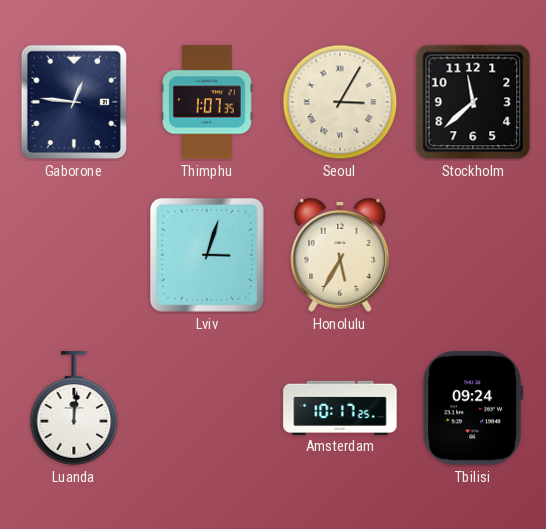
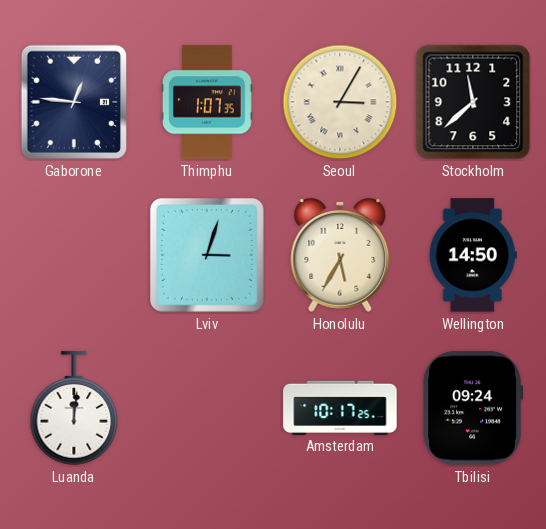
Wellington: none -> 14:50
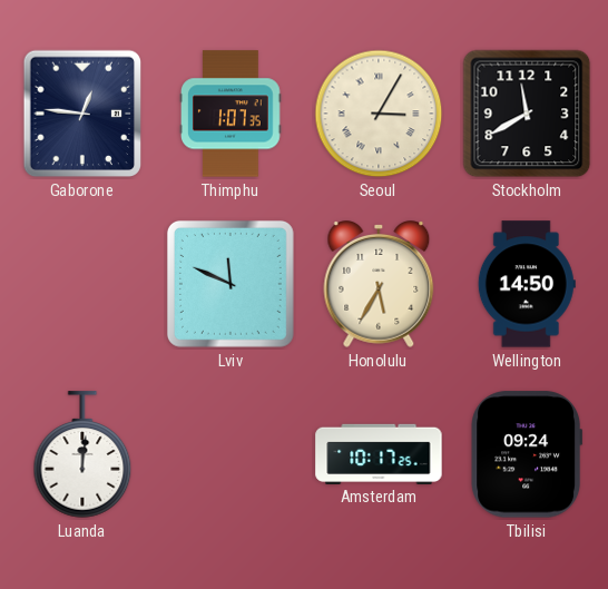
Stockholm: 11:38 -> 11:40
Lviv: 3:03 -> 11:49
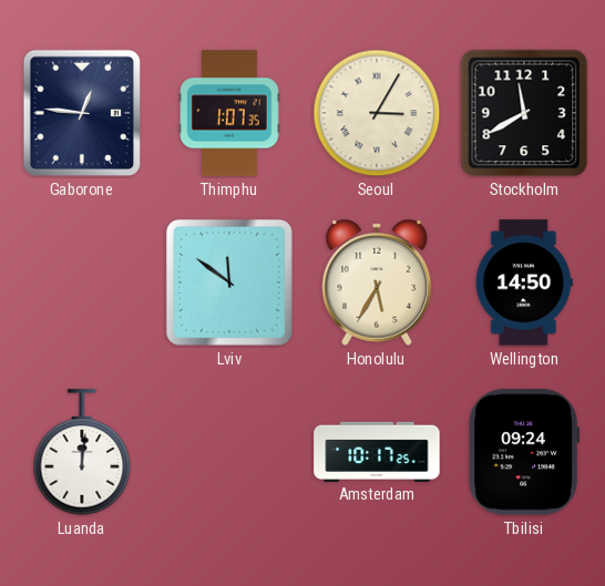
Lviv: 11:49 -> 11:51
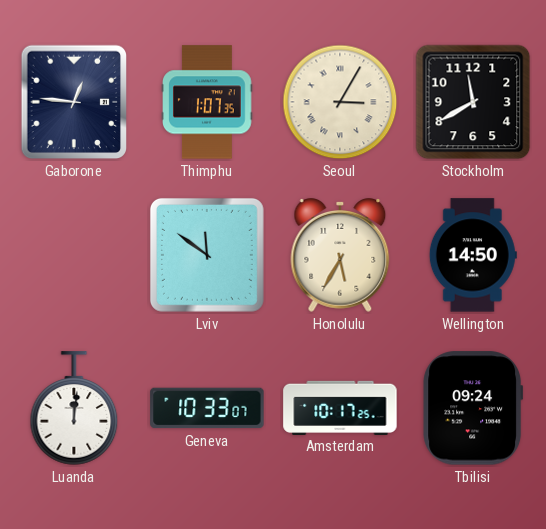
Geneva: none -> 10:33
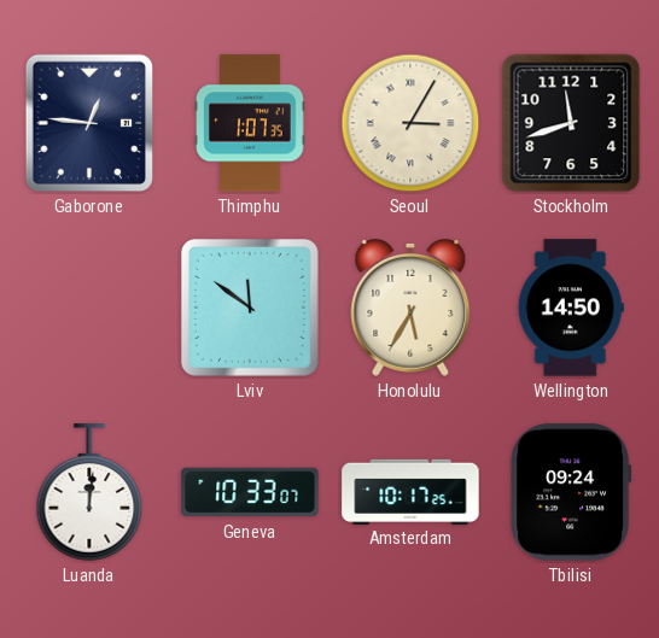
Stockholm: 11:40 -> 11:42
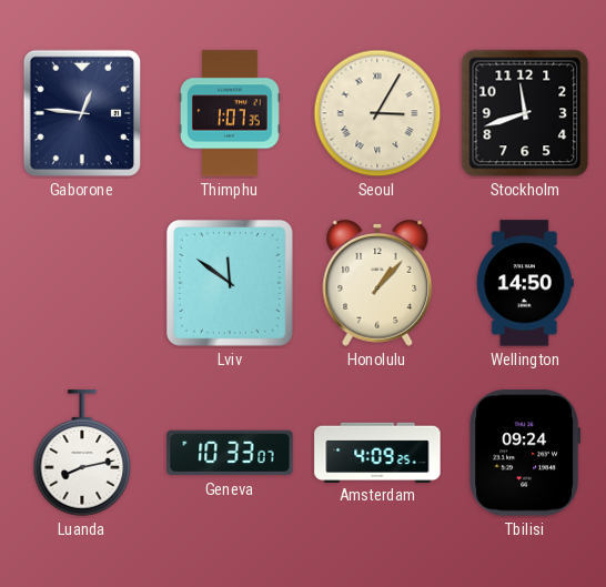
Honolulu: 5:35 -> 1:07
Luanda: 12:01 -> 8:13
Amsterdam: 10:17 -> 4:09
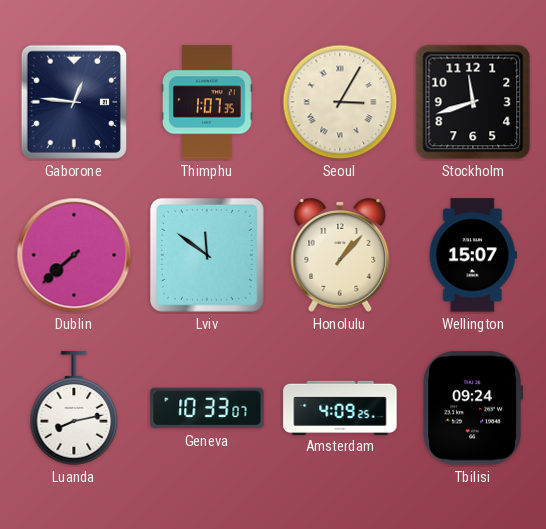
Dublin: none -> 7:38
Wellington: 14:50 -> 15:07
